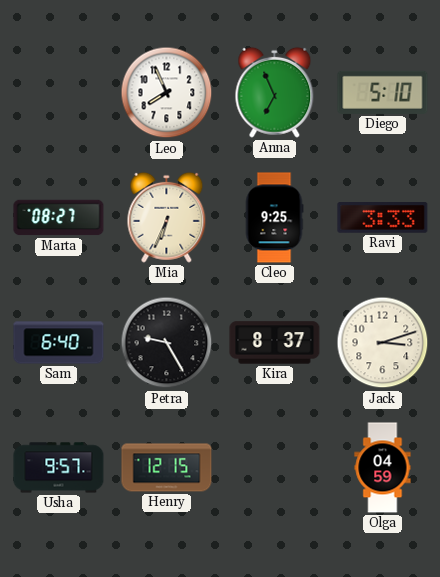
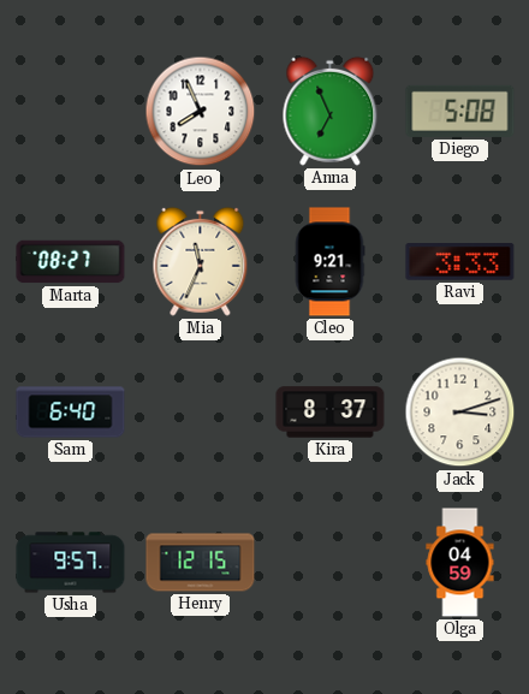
Diego: 5:10 -> 5:08
Mia: 6:34 -> 11:34
Cleo: 9:25 -> 9:21
Petra: 9:25 -> none
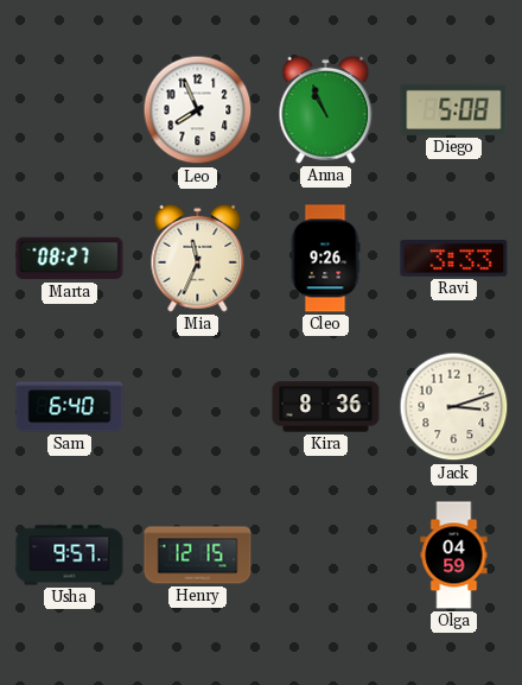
Anna: 6:56 -> 10:56
Cleo: 9:21 -> 9:26
Kira: 8:37 -> 8:36
